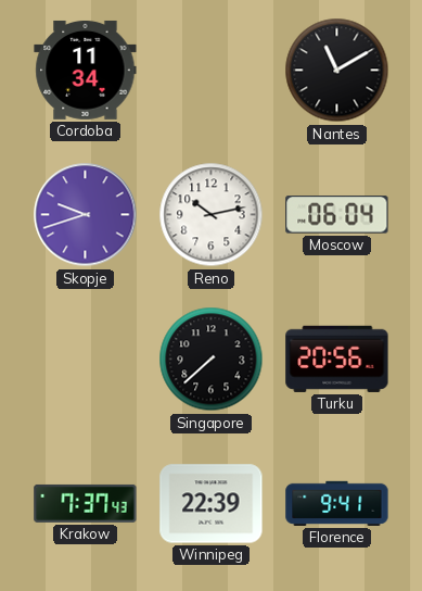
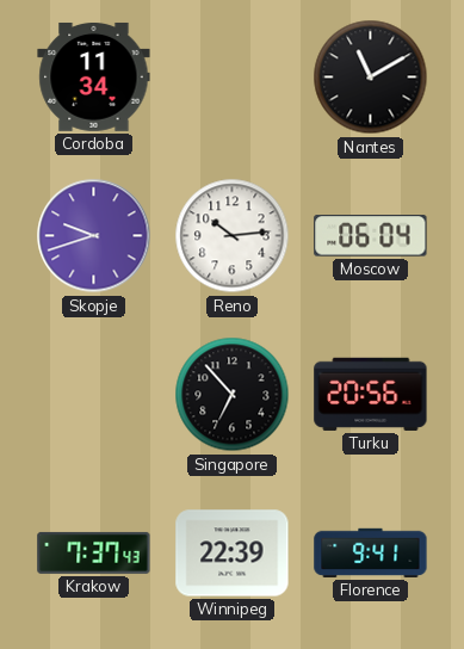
Reno: 10:13 -> 10:14
Singapore: 7:38 -> 6:53
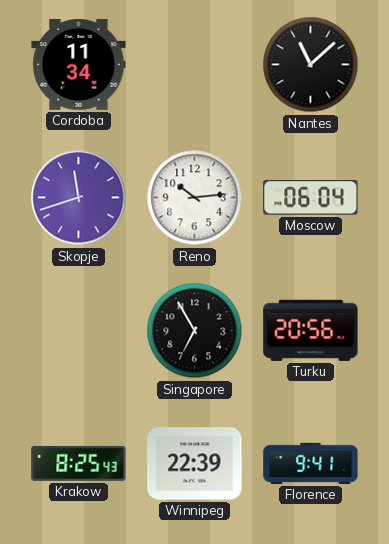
Nantes: 11:10 -> 11:08
Skopje: 9:42 -> 11:42
Singapore: 6:53 -> 6:55
Krakow: 7:37 -> 8:25
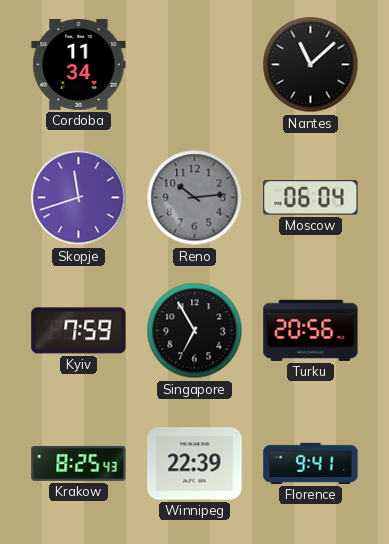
Reno dial: white -> grey
Kyiv: none -> 7:59
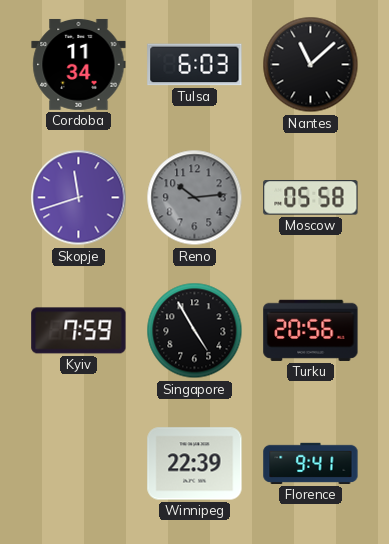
Tulsa: none -> 6:03
Moscow: 06:04 -> 05:58
Singapore: 6:55 -> 4:55
Krakow: 8:25 -> none
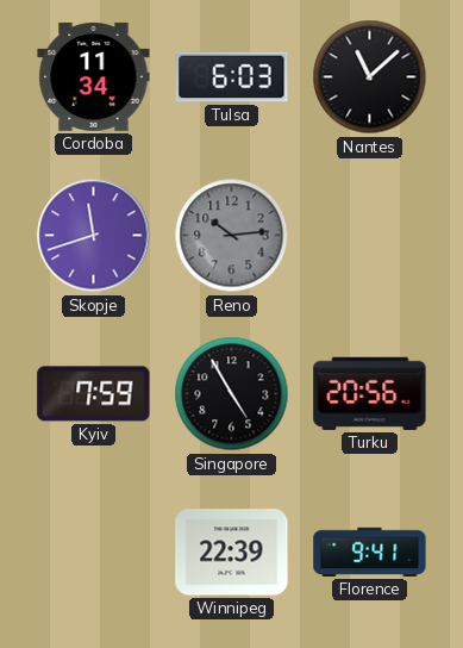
Moscow: 05:58 -> none
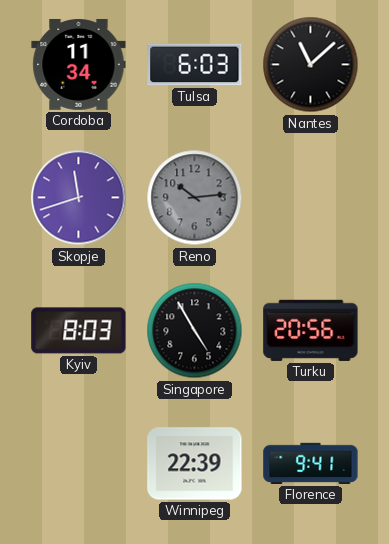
Kyiv: 7:59 -> 8:03
